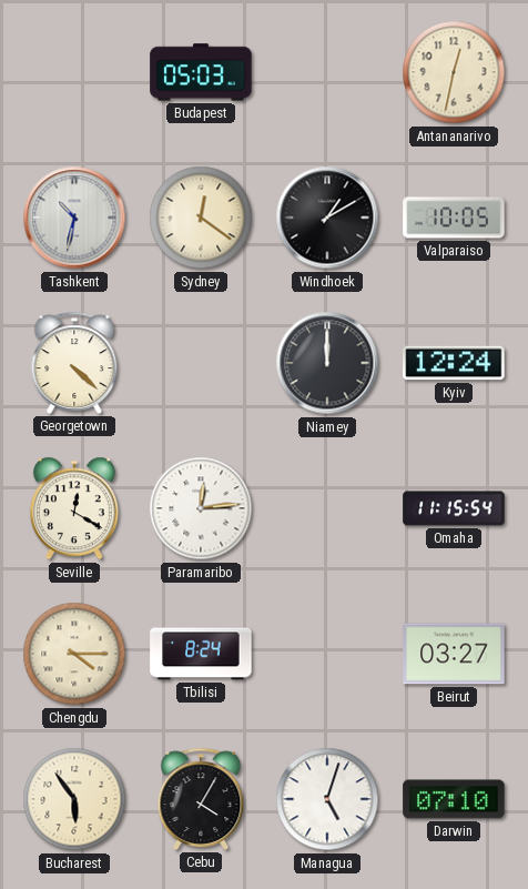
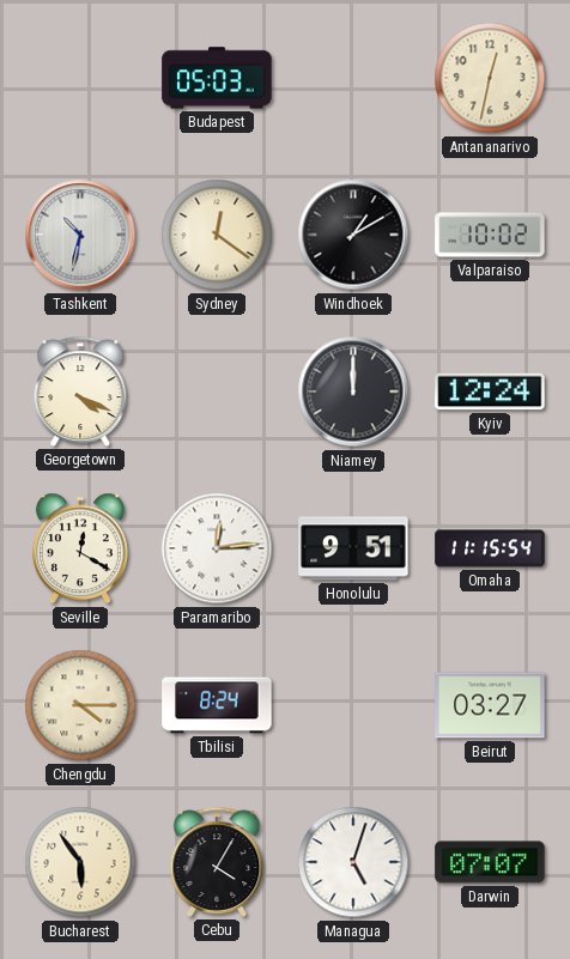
Valparaiso: 10:05 -> 10:02
Georgetown: 4:22 -> 4:19
Honolulu: none -> 9:51
Darwin: 07:10 -> 07:07
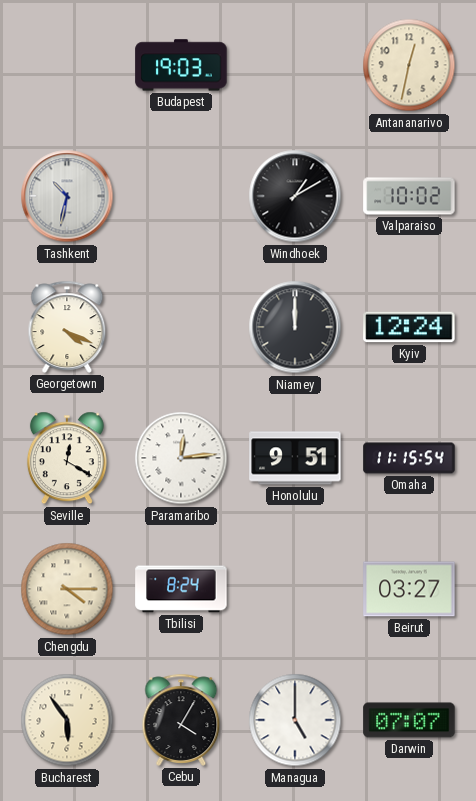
Budapest: 05:03 -> 19:03
Sydney: 12:21 -> none
Managua: 5:03 -> 5:00
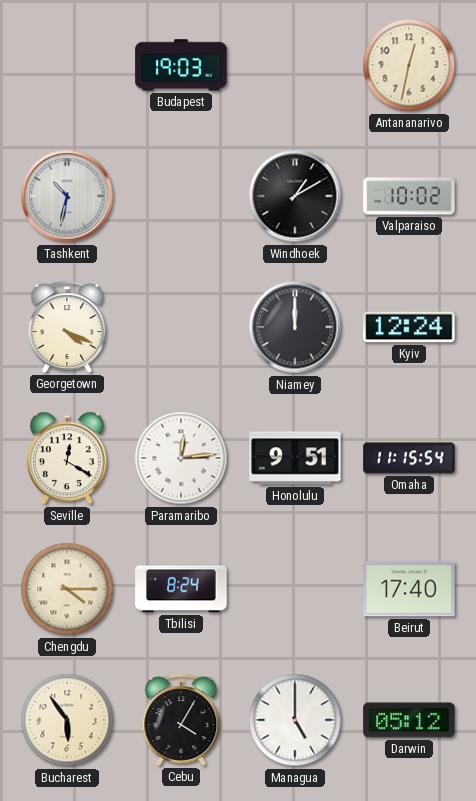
Beirut: 03:27 -> 17:40
Darwin: 07:07 -> 05:12
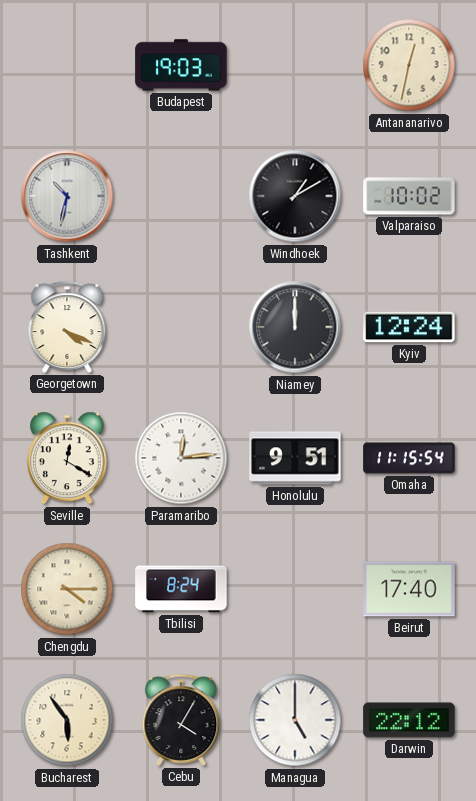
Darwin: 05:12 -> 22:12
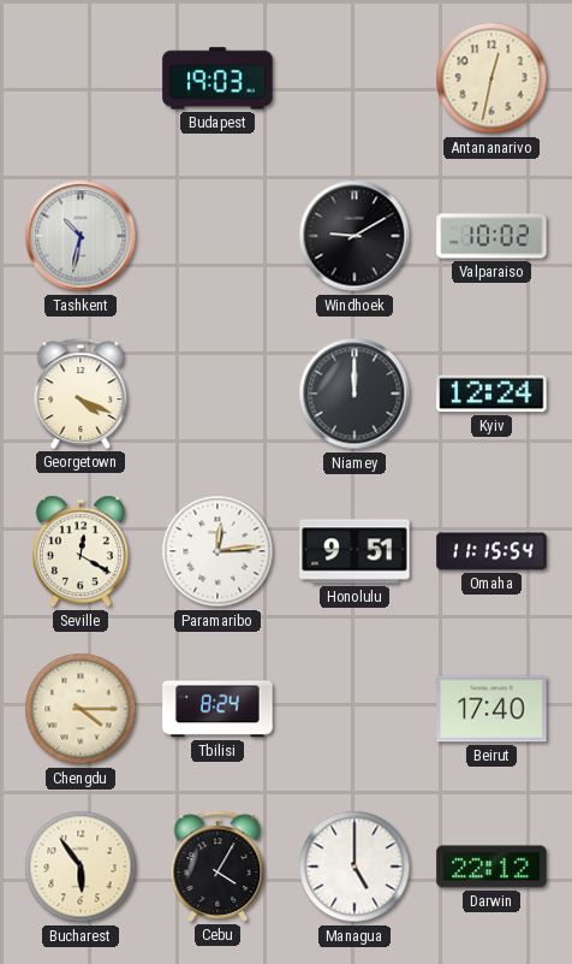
Windhoek: 1:10 -> 9:10
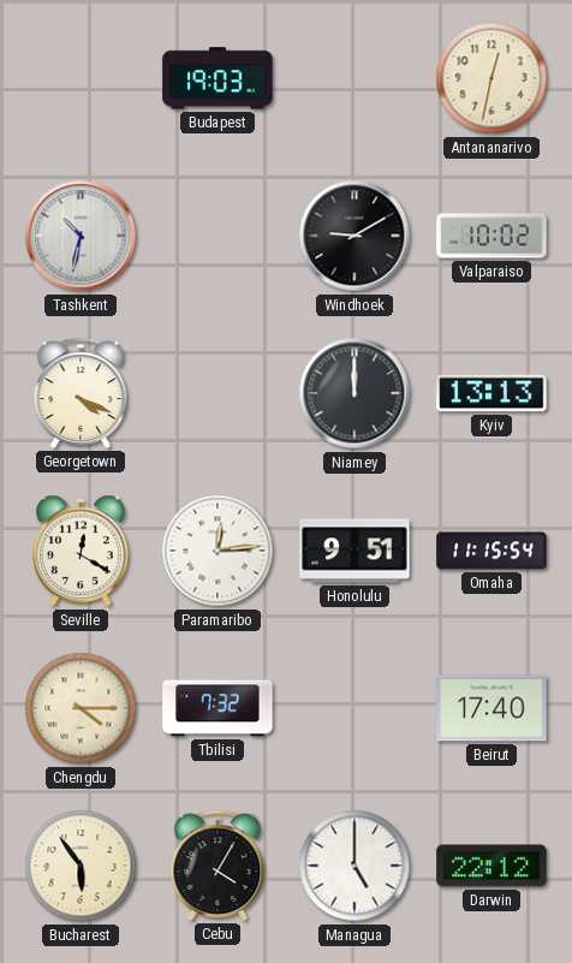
Kyiv: 12:24 -> 13:13
Tbilisi: 8:24 -> 7:32
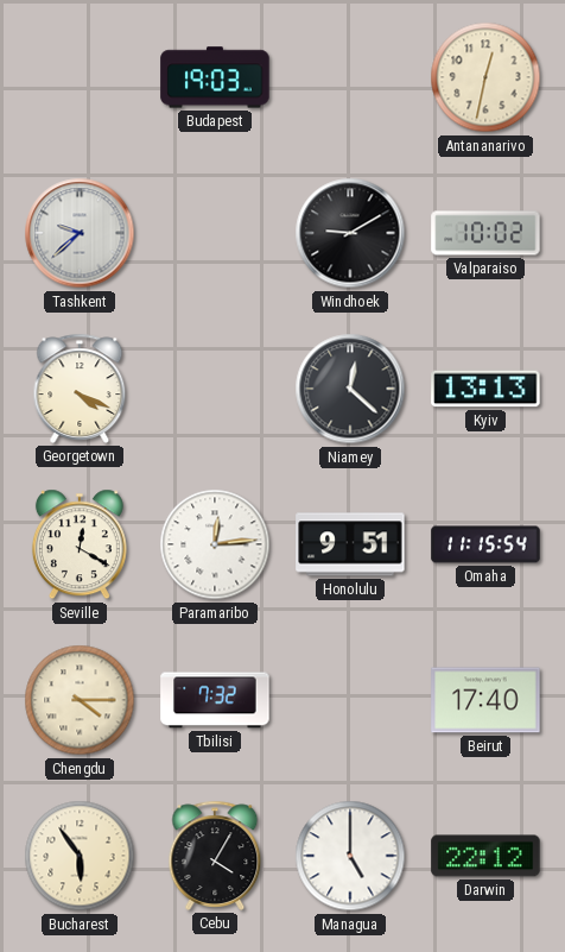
Tashkent: 10:32 -> 9:38
Niamey: 12:00 -> 12:22
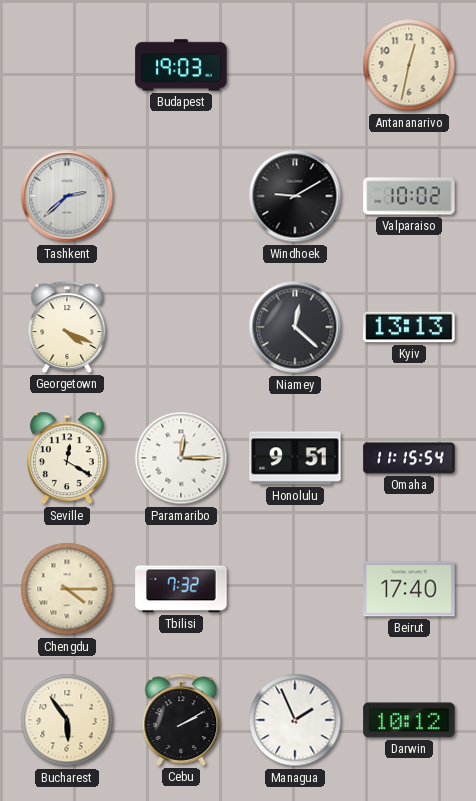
Tashkent: 9:38 -> 2:38
Paramaribo: 12:14 -> 12:15
Cebu: 4:05 -> 2:10
Managua: 5:00 -> 1:56
Darwin: 22:12 -> 10:12
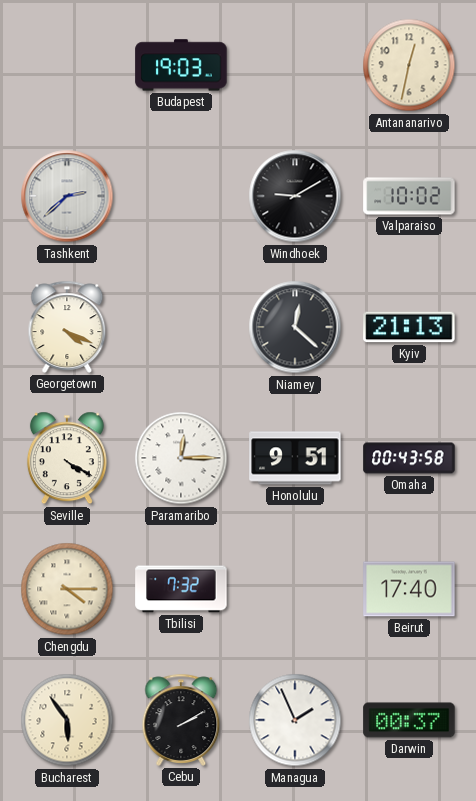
Kyiv: 13:13 -> 21:13
Seville: 12:20 -> 4:20
Omaha: 11:15 -> 00:43
Darwin: 10:12 -> 00:37
